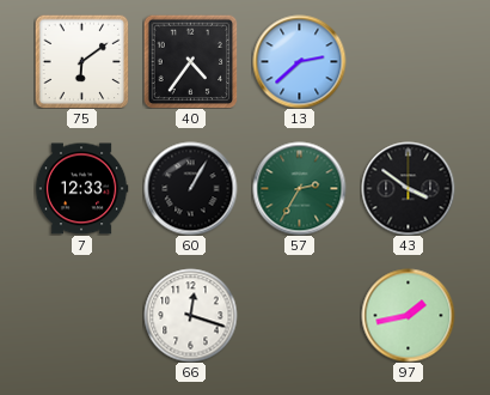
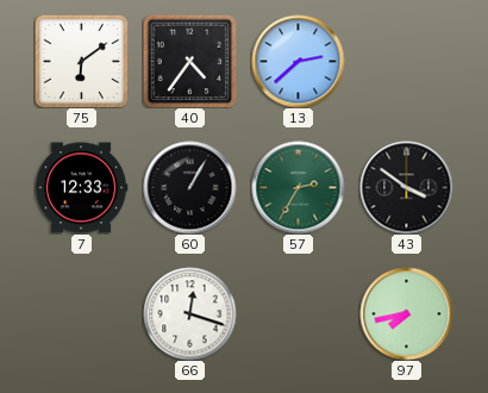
97: 1:43 -> 7:43
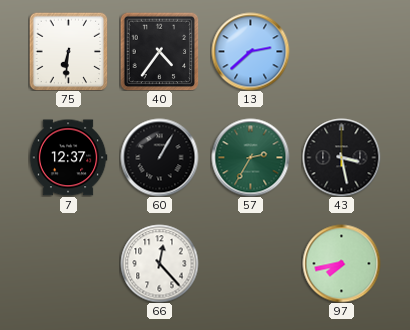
75: 6:09 -> 6:31
7: 12:33 -> 12:37
43: 3:51 -> 3:28
66: 12:18 -> 12:23
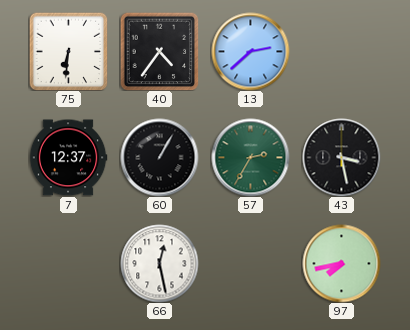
66: 12:23 -> 12:28
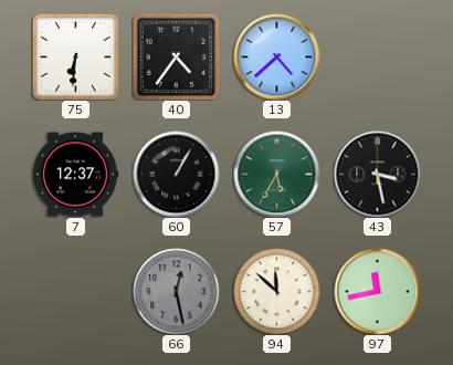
13: 2:38 -> 4:38
57: 2:35 -> 5:35
66 dial: white -> grey
94: none -> 11:52
97: 7:43 -> 11:43
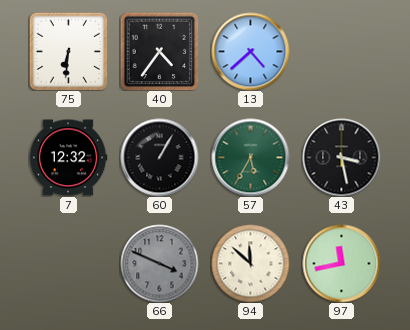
7: 12:37 -> 12:32
66: 12:28 -> 3:49
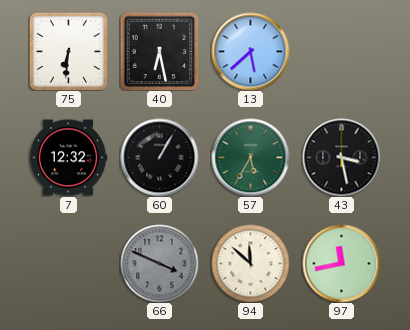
40: 4:36 -> 6:28
13: 4:38 -> 5:38
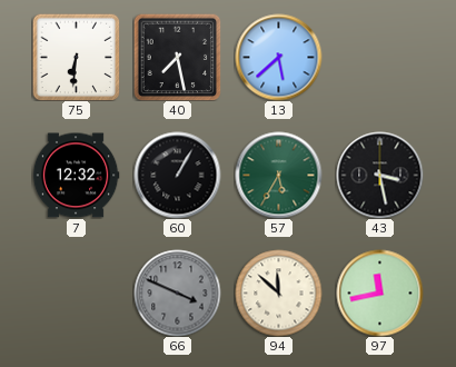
40: 6:28 -> 7:28
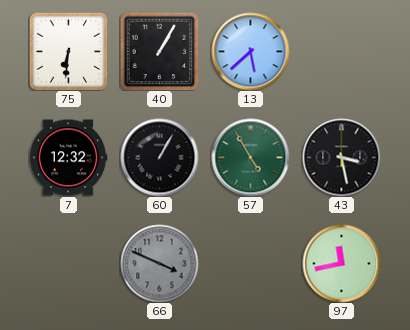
40: 7:28 -> 1:05
57: 5:35 -> 4:55
94: 11:52 -> none
